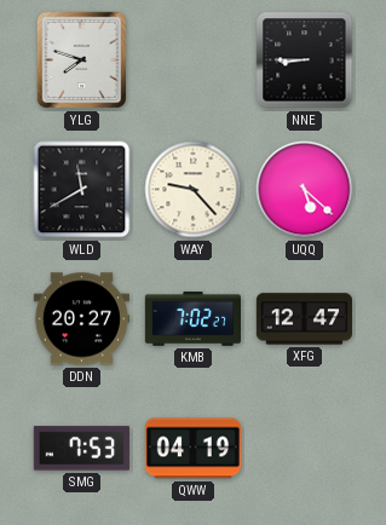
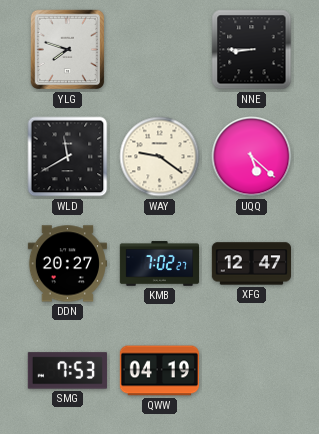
WAY: 9:23 -> 9:21
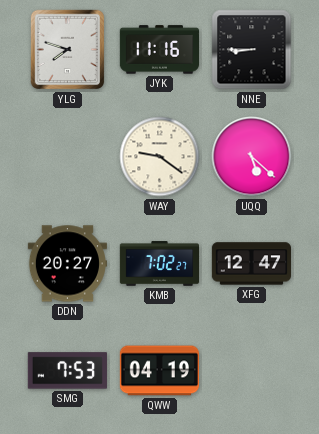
JYK: none -> 11:16
WLD: 11:40 -> none
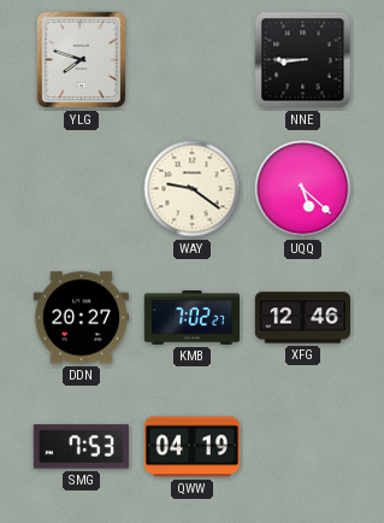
JYK: 11:16 -> none
XFG: 12:47 -> 12:46
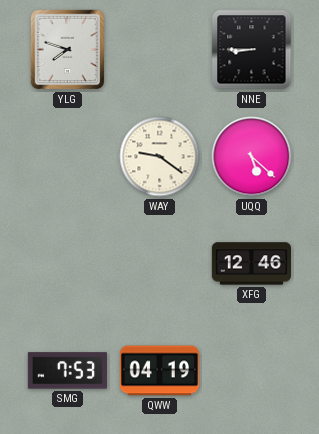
DDN: 20:27 -> none
KMB: 7:02 -> none
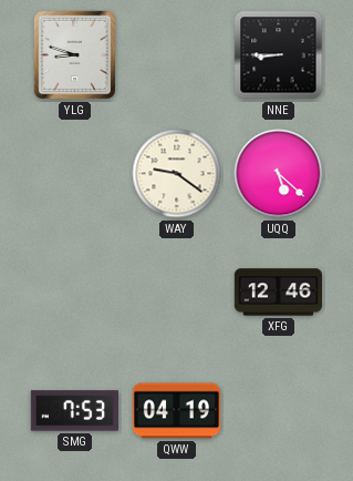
YLG: 7:48 -> 8:48
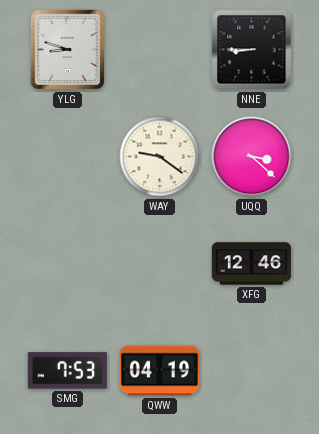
UQQ: 5:22 -> 3:22
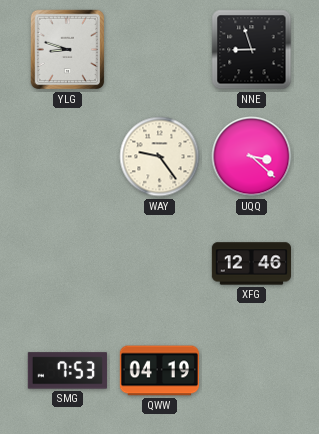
NNE: 8:45 -> 8:57
WAY: 9:21 -> 9:24
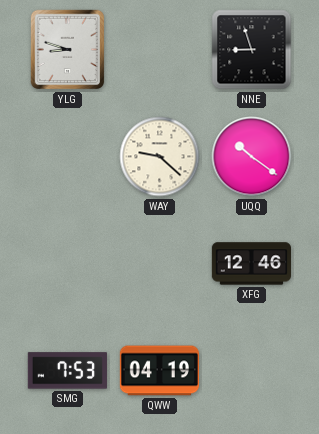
WAY: 9:24 -> 9:22
UQQ: 3:22 -> 10:21
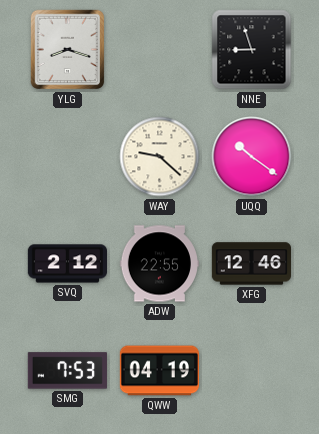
YLG: 8:48 -> 8:18
SVQ: none -> 2:12
ADW: none -> 22:55
